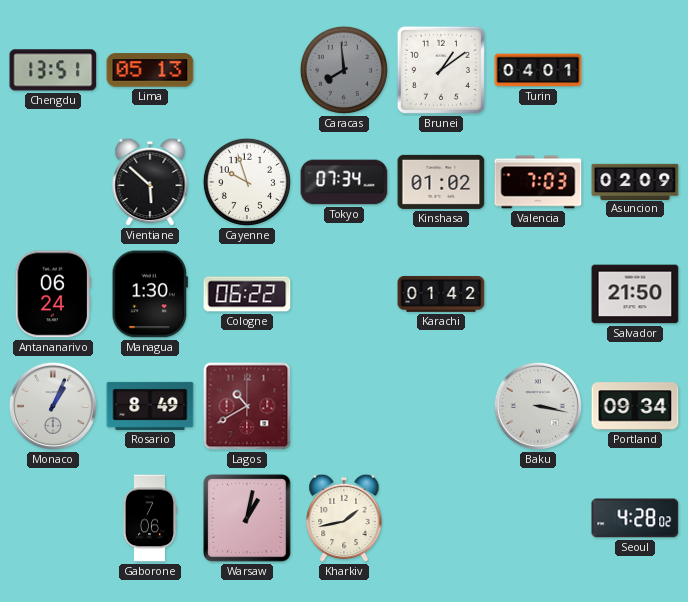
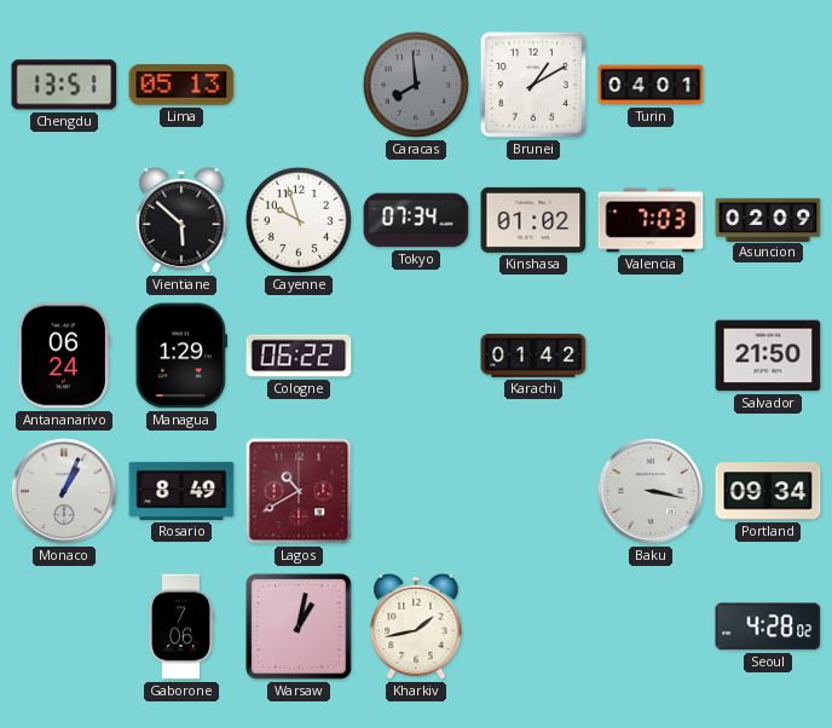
Brunei: 1:09 -> 1:10
Managua: 1:30 -> 1:29
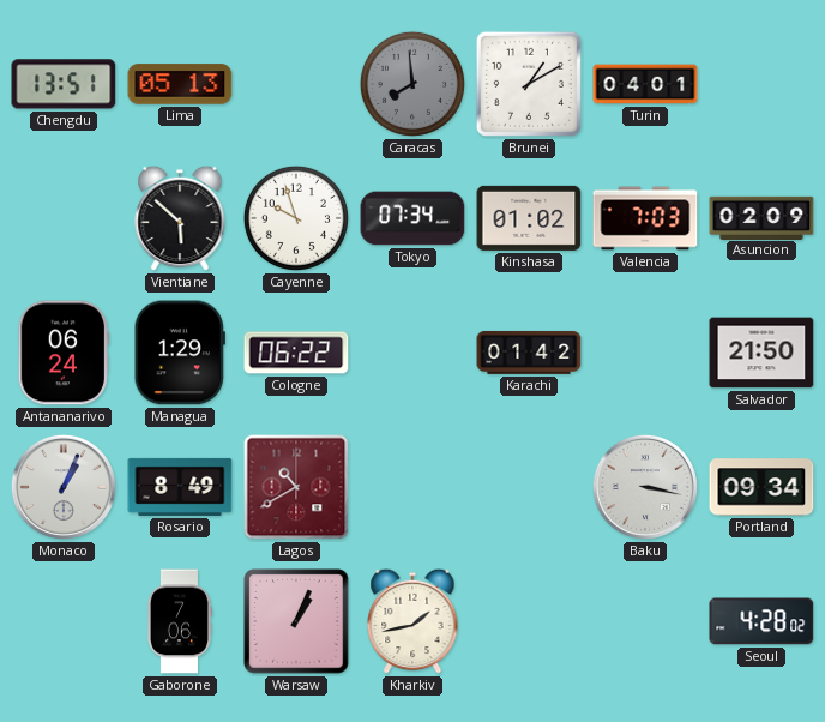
Warsaw: 1:02 -> 1:04
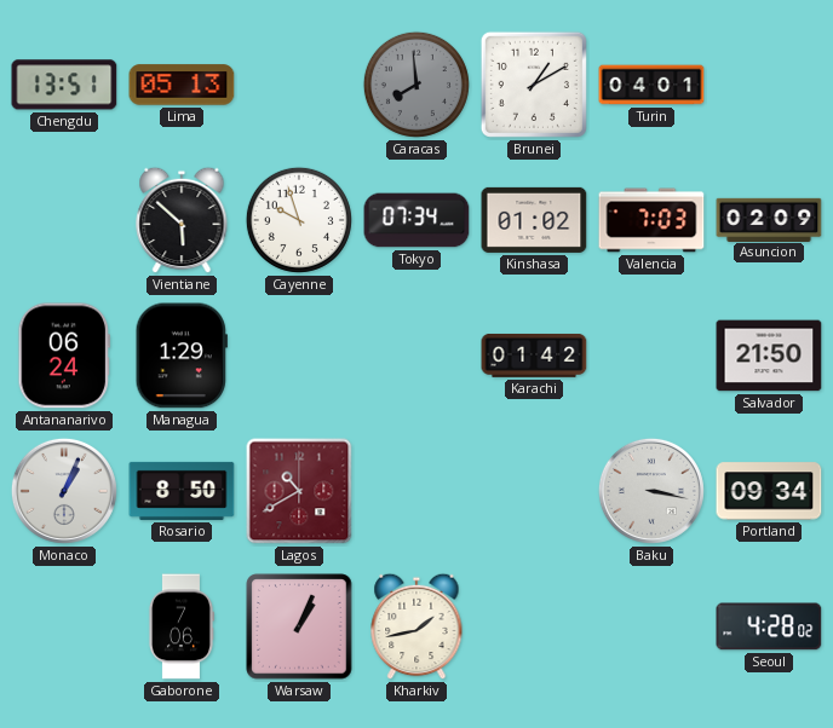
Cologne: 06:22 -> none
Rosario: 8:49 -> 8:50
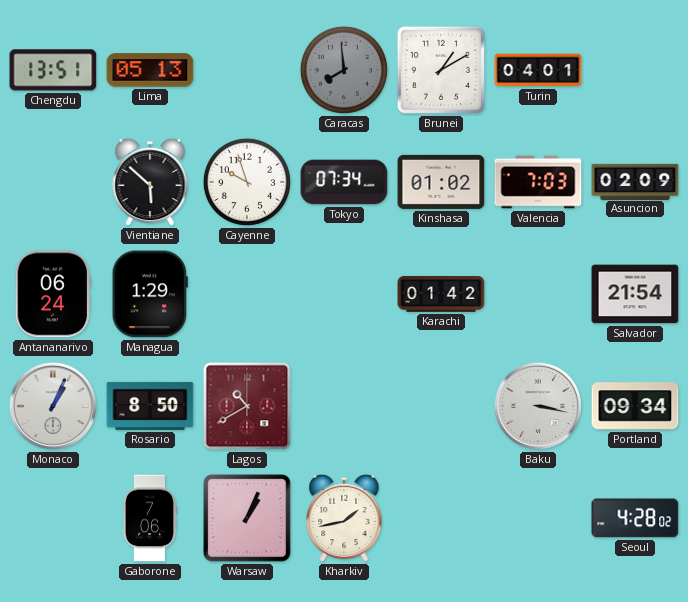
Salvador: 21:50 -> 21:54
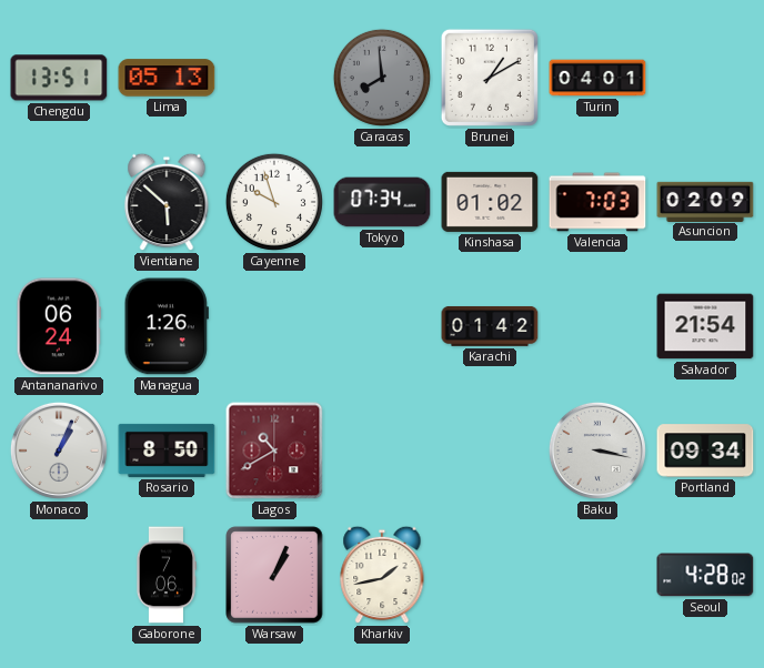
Managua: 1:29 -> 1:26
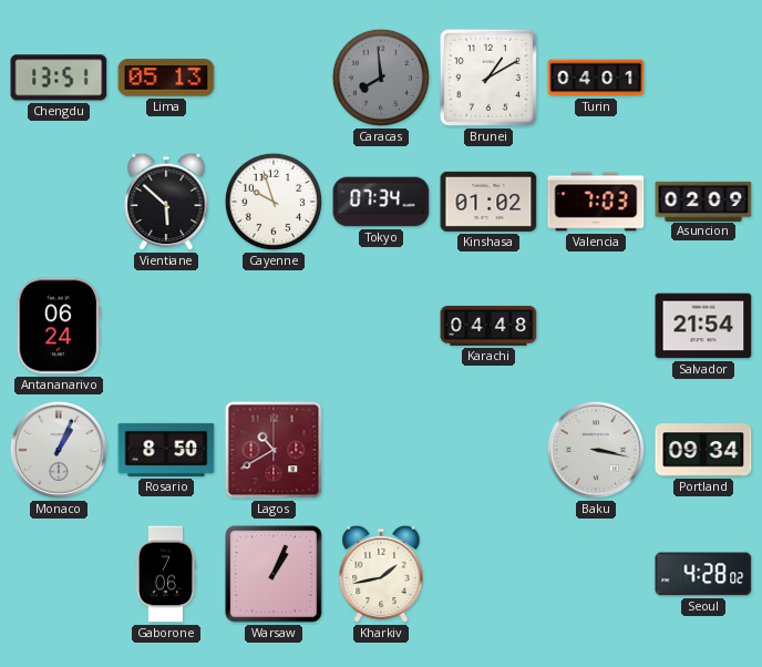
Managua: 1:26 -> none
Karachi: 01:42 -> 04:48
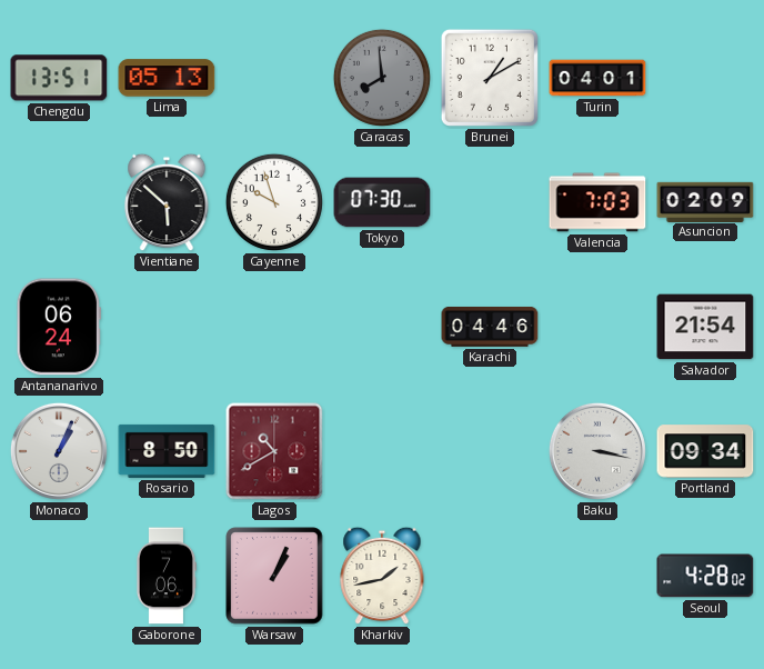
Tokyo: 07:34 -> 07:30
Kinshasa: 01:02 -> none
Karachi: 04:48 -> 04:46
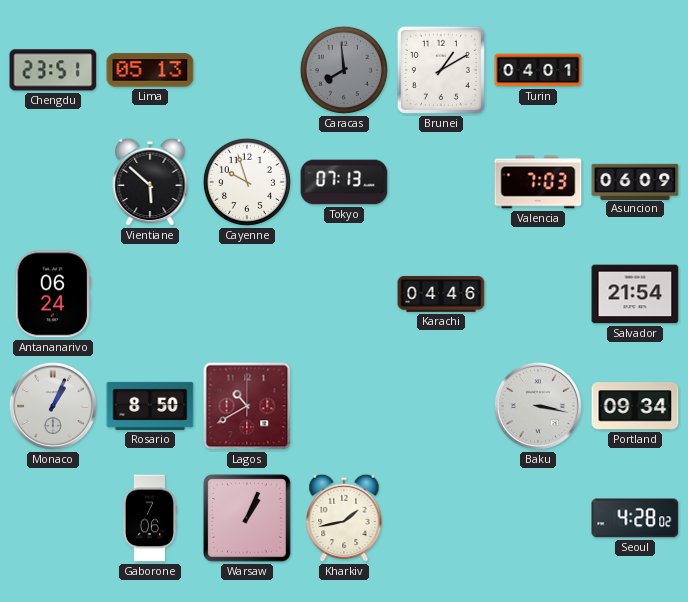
Chengdu: 13:51 -> 23:51
Tokyo: 07:30 -> 07:13
Asuncion: 02:09 -> 06:09
